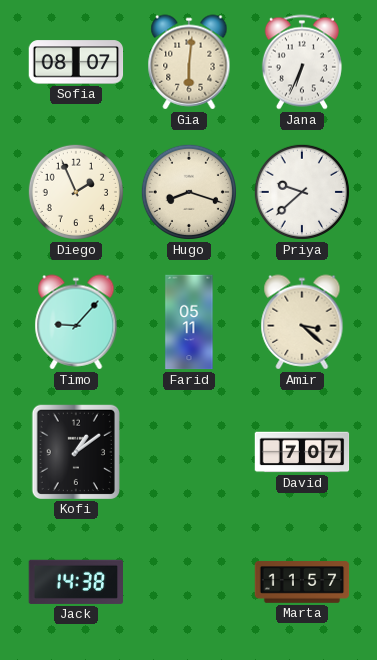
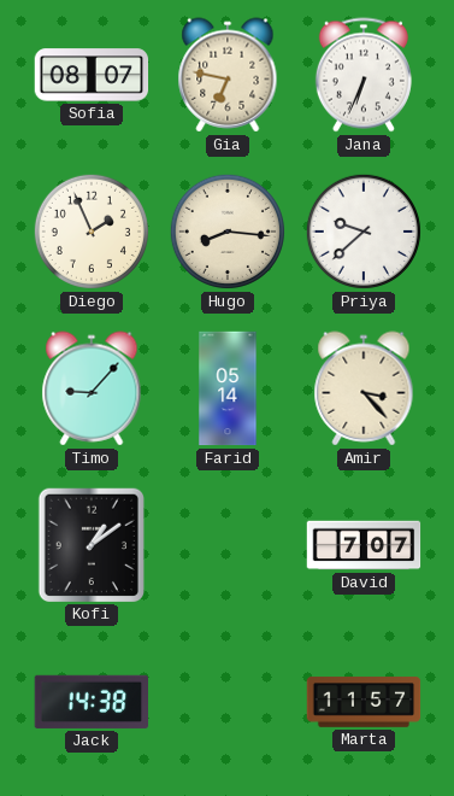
Gia: 6:01 -> 6:47
Hugo: 8:18 -> 8:16
Farid: 05:11 -> 05:14
Amir: 3:22 -> 3:23
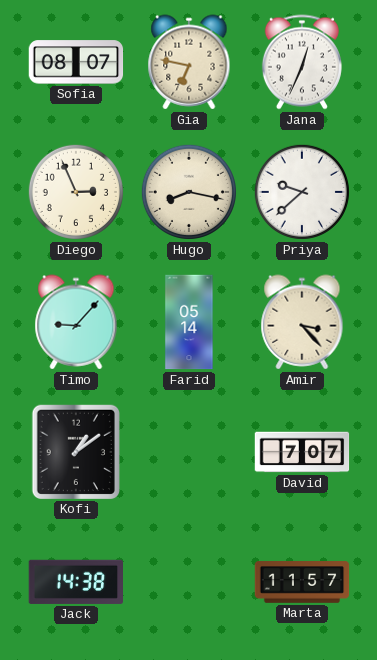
Jana: 6:34 -> 12:34
Diego: 1:56 -> 2:56
Hugo: 8:16 -> 8:17
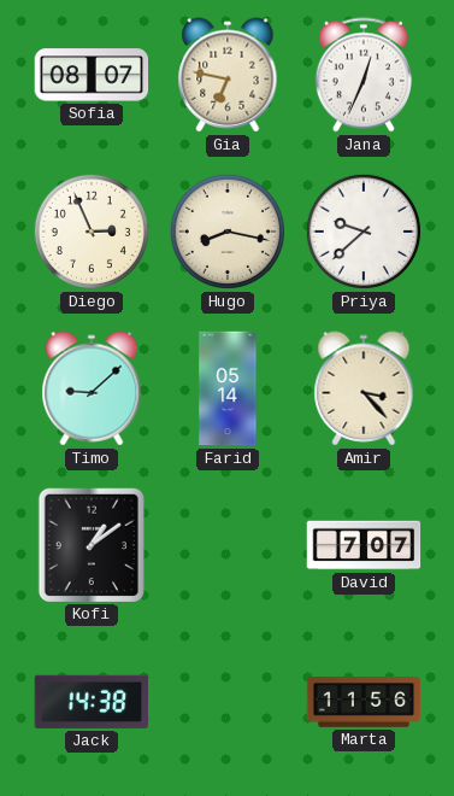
Timo: 9:07 -> 9:08
Marta: 11:57 -> 11:56
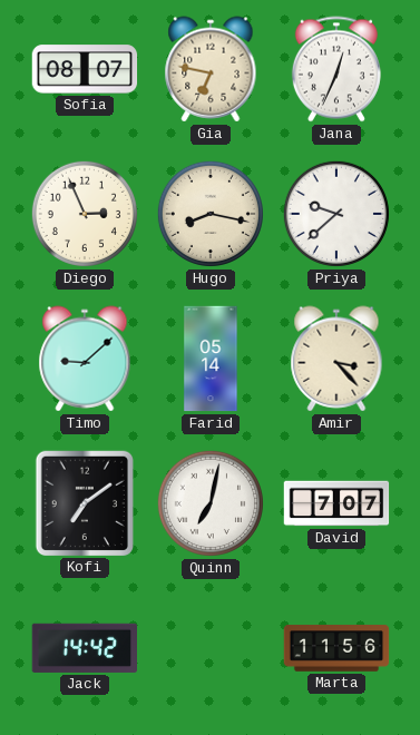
Kofi: 1:09 -> 7:09
Quinn: none -> 7:02
Jack: 14:38 -> 14:42
